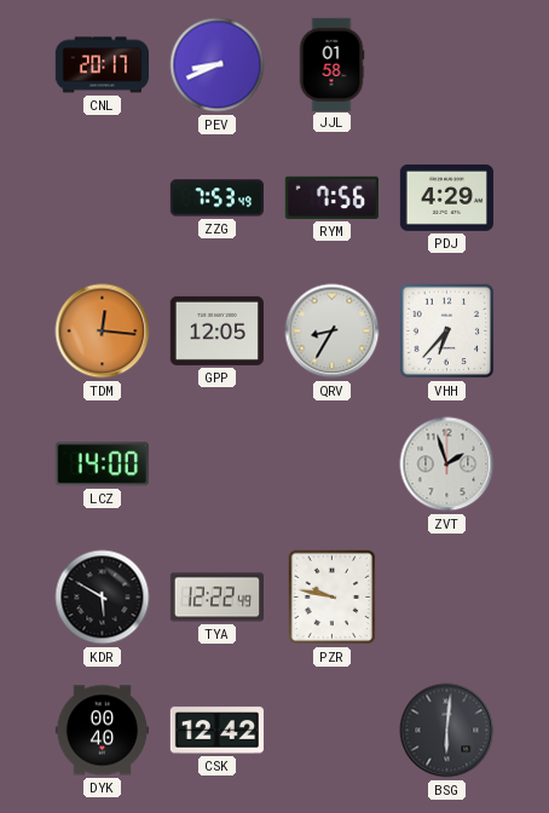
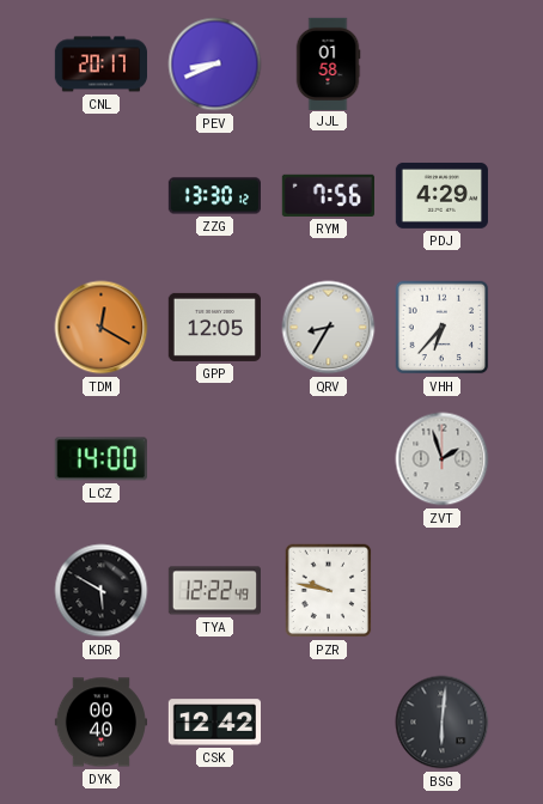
ZZG: 7:53 -> 13:30
TDM: 12:16 -> 12:20
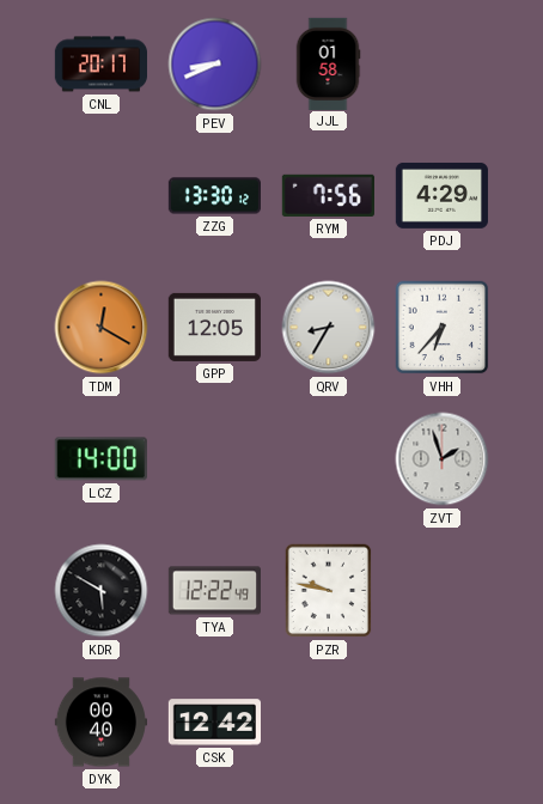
BSG: 6:01 -> none
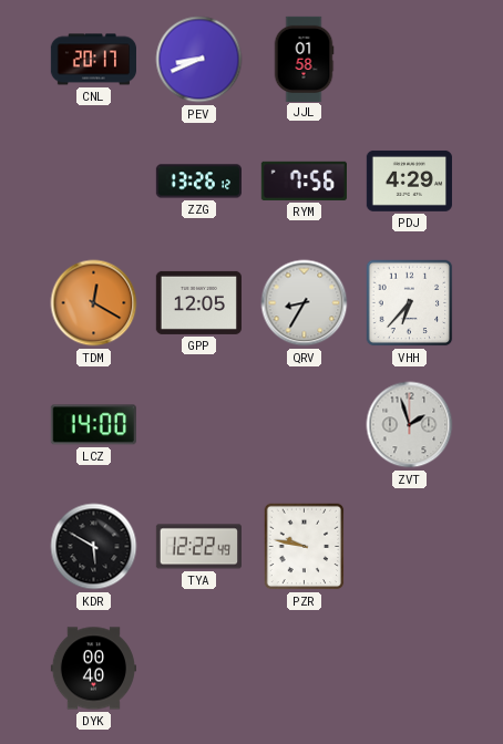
ZZG: 13:30 -> 13:26
CSK: 12:42 -> none
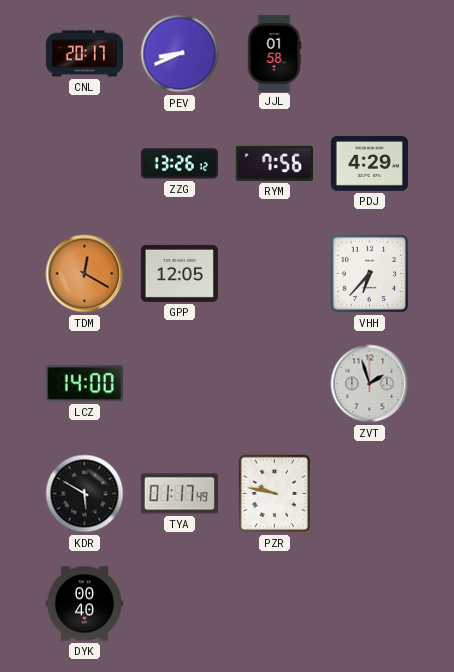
QRV: 8:35 -> none
TYA: 12:22 -> 01:17
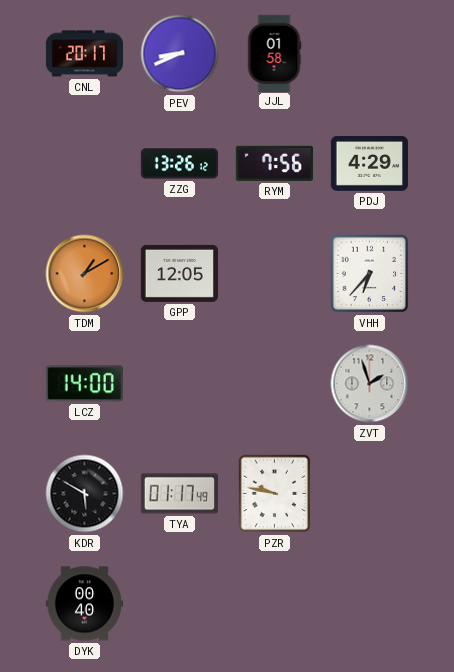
TDM: 12:20 -> 1:10
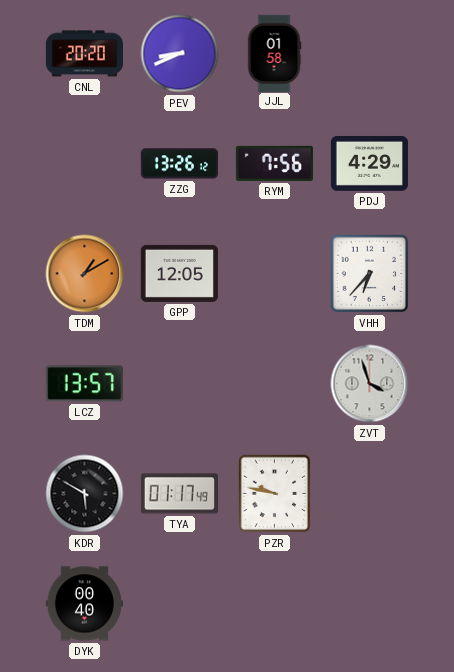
CNL: 20:17 -> 20:20
LCZ: 14:00 -> 13:57
ZVT: 1:57 -> 3:57
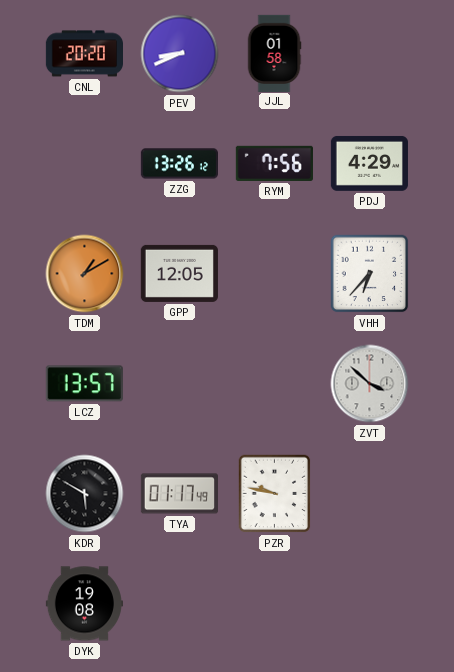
ZVT: 3:57 -> 3:52
DYK: 00:40 -> 19:08
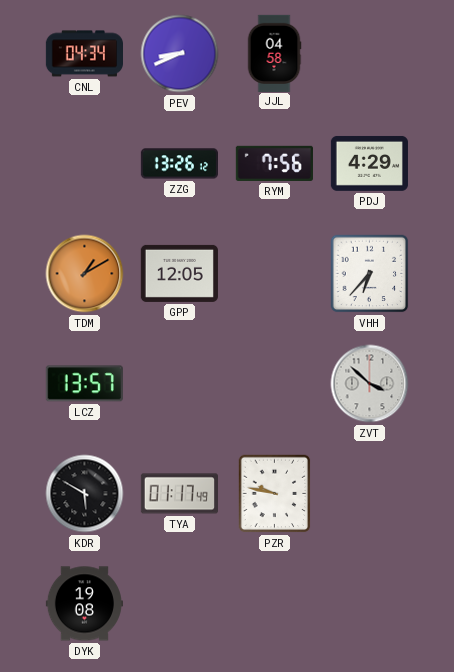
CNL: 20:20 -> 04:34
JJL: 01:58 -> 04:58
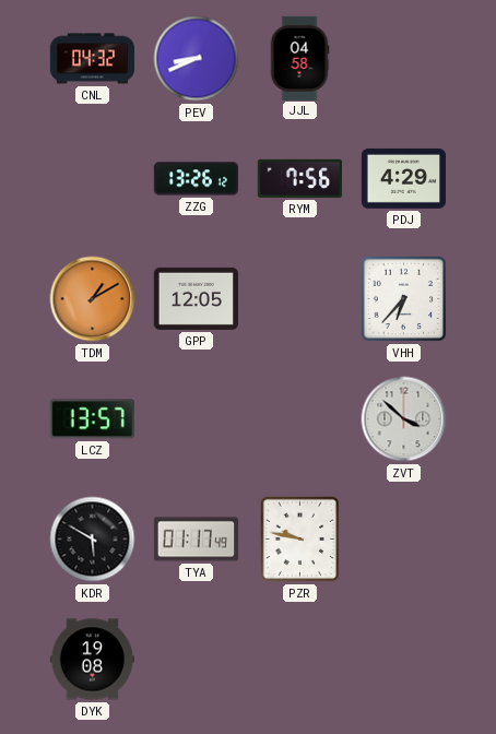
CNL: 04:34 -> 04:32
